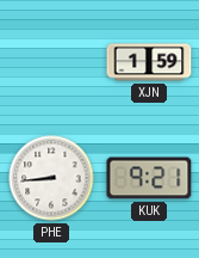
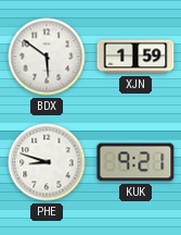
BDX: none -> 5:51
PHE: 8:44 -> 8:48
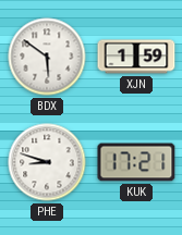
KUK: 9:21 -> 17:21
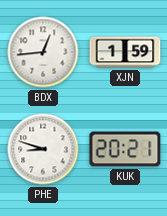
BDX: 5:51 -> 12:44
KUK: 17:21 -> 20:21
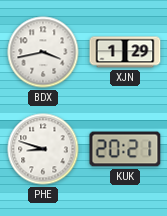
BDX: 12:44 -> 3:43
XJN: 1:59 -> 1:29
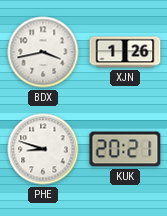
XJN: 1:29 -> 1:26
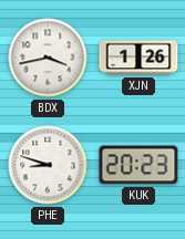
KUK: 20:21 -> 20:23
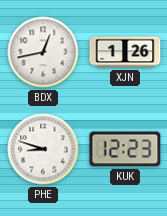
BDX: 3:43 -> 12:43
KUK: 20:23 -> 12:23
